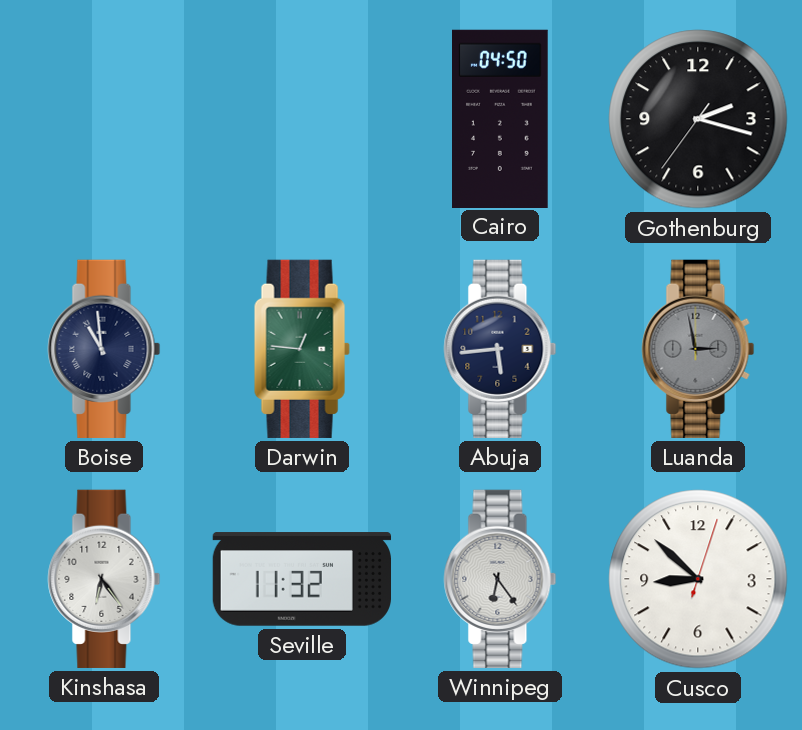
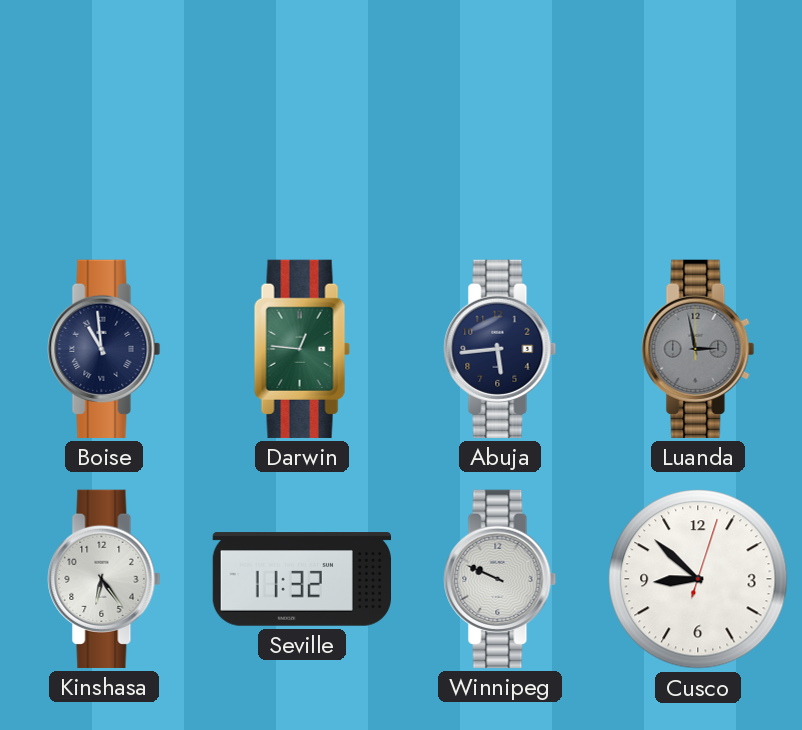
Cairo: 04:50 -> none
Gothenburg: 2:17 -> none
Winnipeg: 6:24 -> 9:49
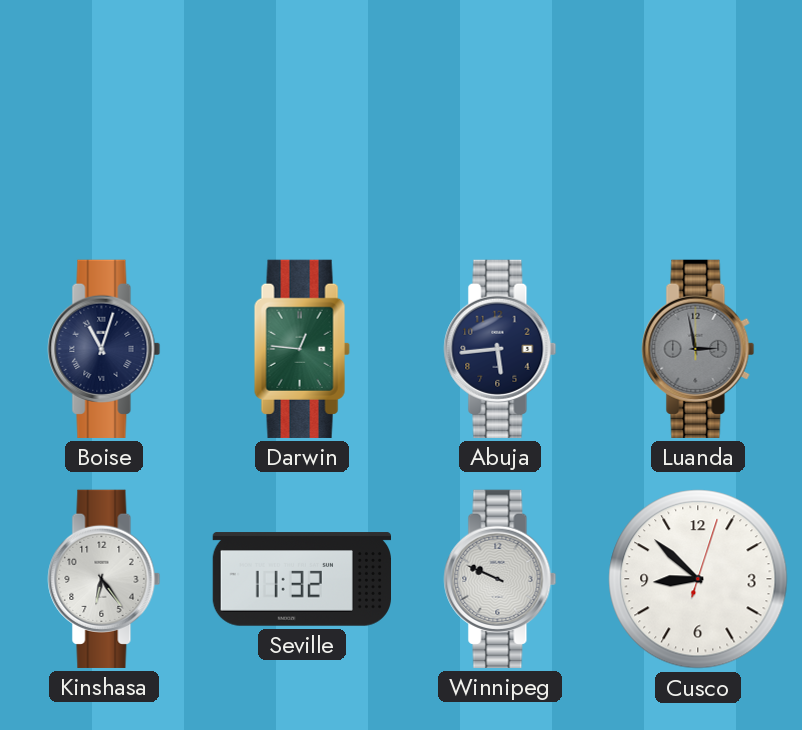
Boise: 10:59 -> 11:03
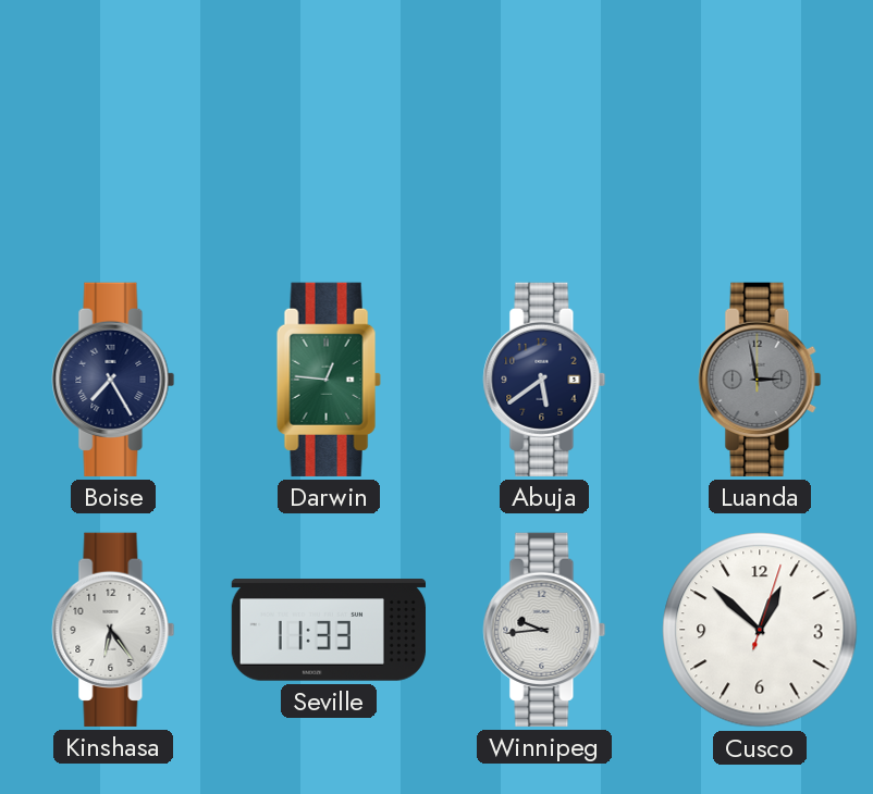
Boise: 11:03 -> 7:25
Abuja: 5:44 -> 5:39
Seville: 11:32 -> 11:33
Winnipeg: 9:49 -> 9:44
Cusco: 8:52 -> 12:52
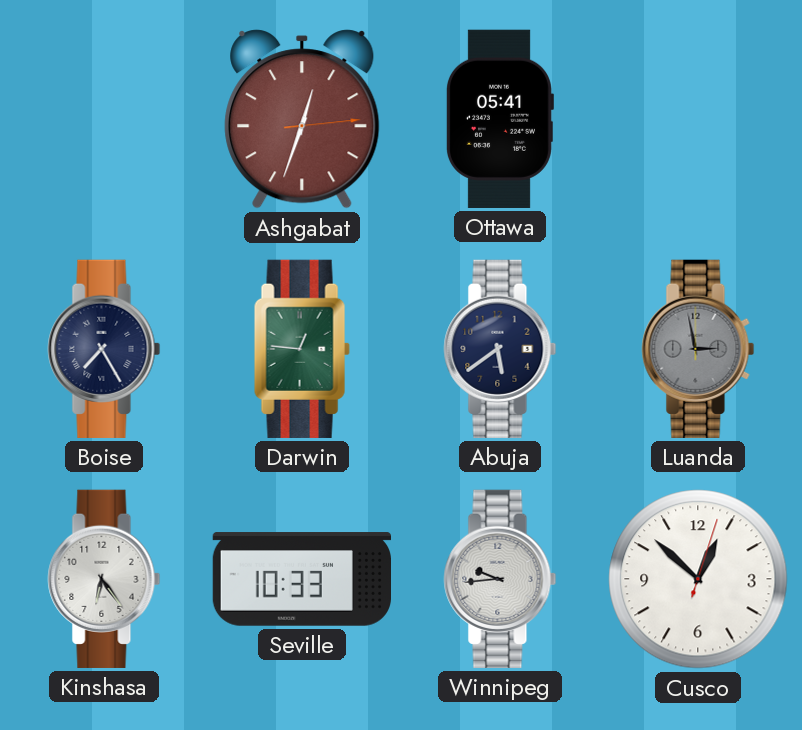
Ashgabat: none -> 12:33
Ottawa: none -> 05:41
Seville: 11:33 -> 10:33
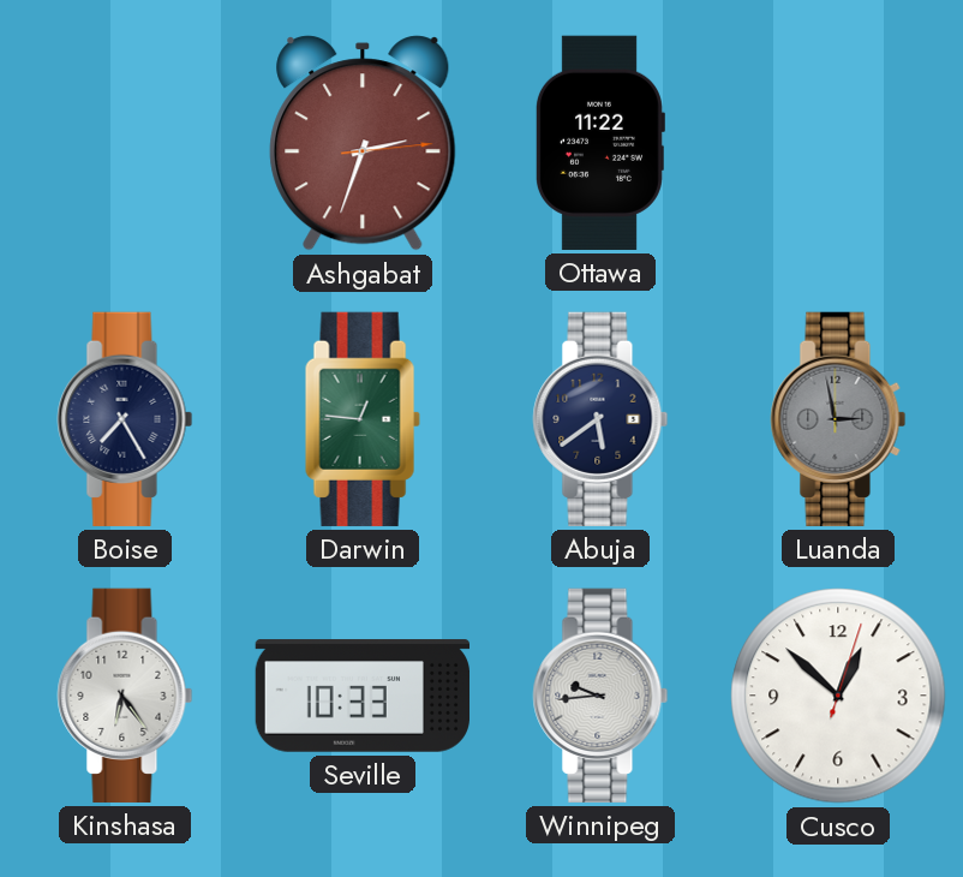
Ashgabat: 12:33 -> 2:33
Ottawa: 05:41 -> 11:22
